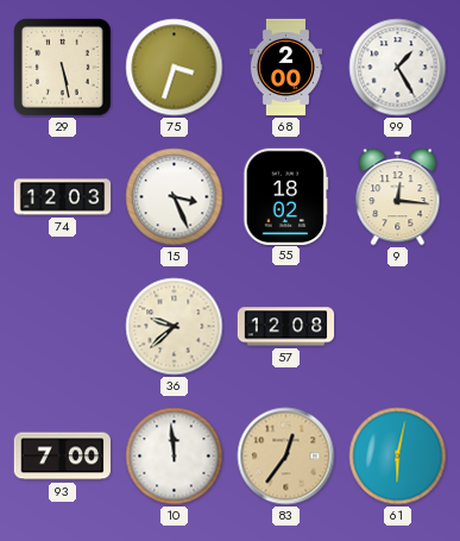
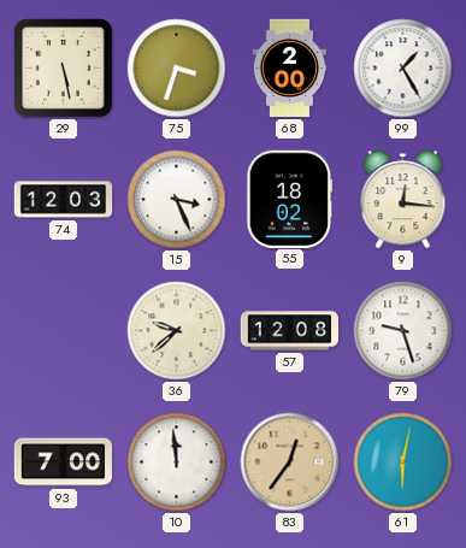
79: none -> 9:27
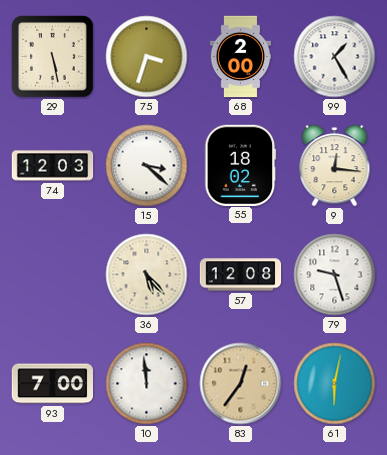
15: 3:26 -> 3:22
36: 9:38 -> 5:23
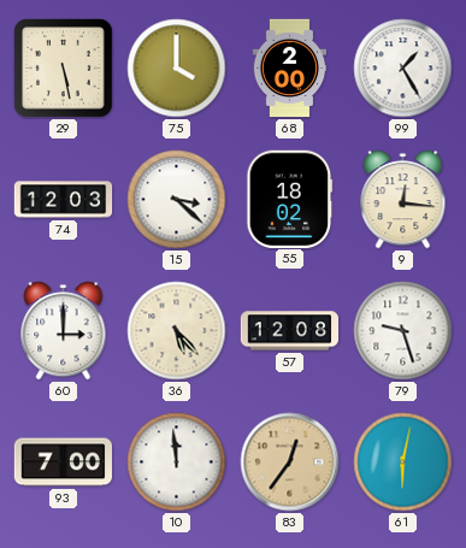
75: 3:33 -> 4:00
60: none -> 3:00
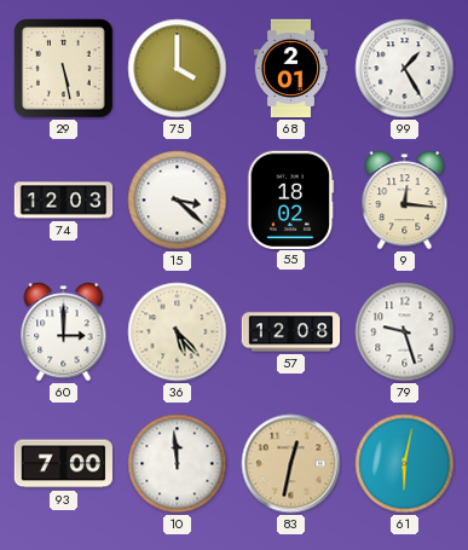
68: 2:00 -> 2:01
83: 12:36 -> 12:32
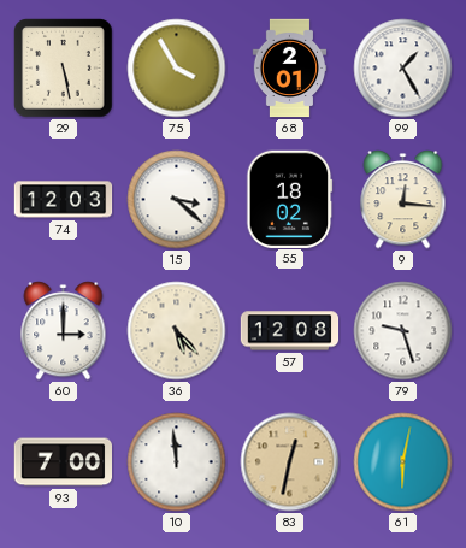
75: 4:00 -> 3:55
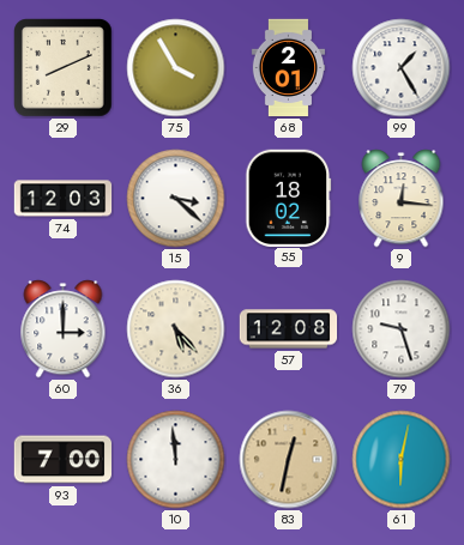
29: 5:28 -> 8:11
